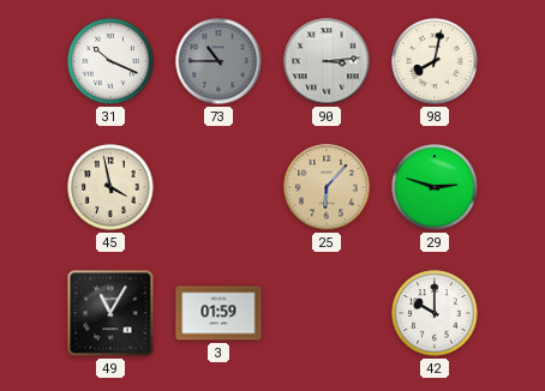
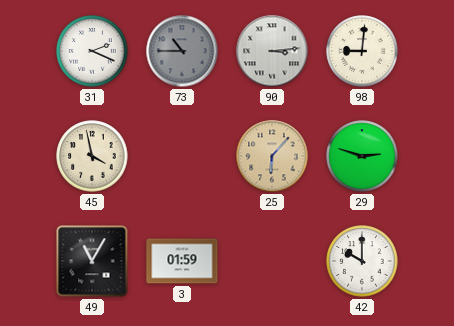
31: 10:19 -> 2:19
98: 8:02 -> 9:01
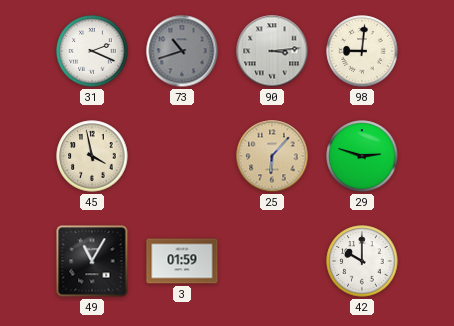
73: 10:45 -> 10:42
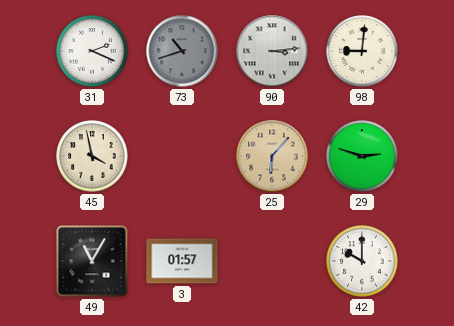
3: 01:59 -> 01:57
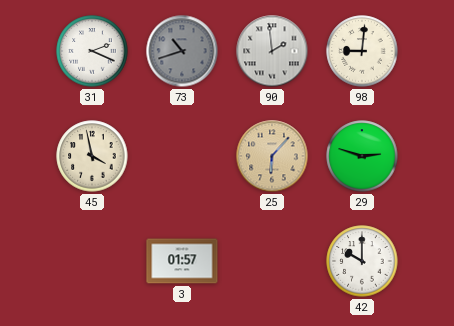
90: 3:14 -> 1:59
49: 11:05 -> none
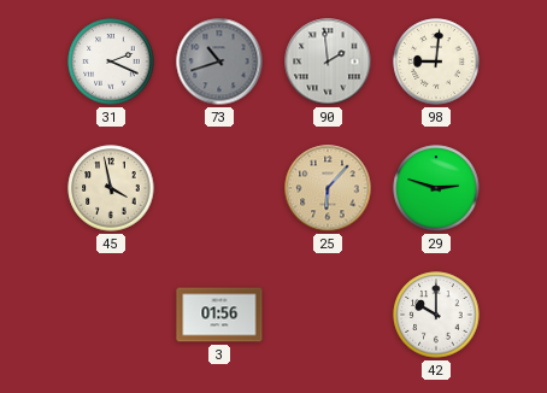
3: 01:57 -> 01:56
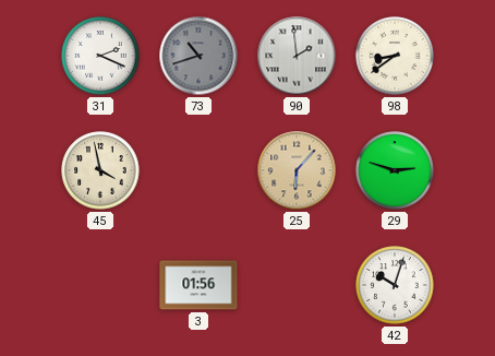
98: 9:01 -> 8:39
42: 10:00 -> 10:03
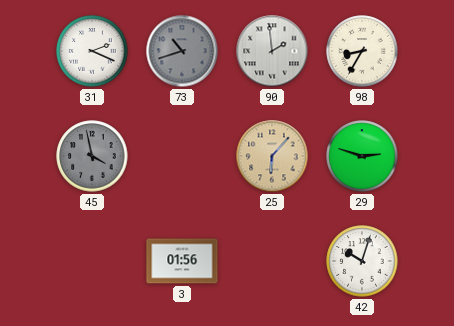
98: 8:39 -> 8:35
45 dial: cream -> grey
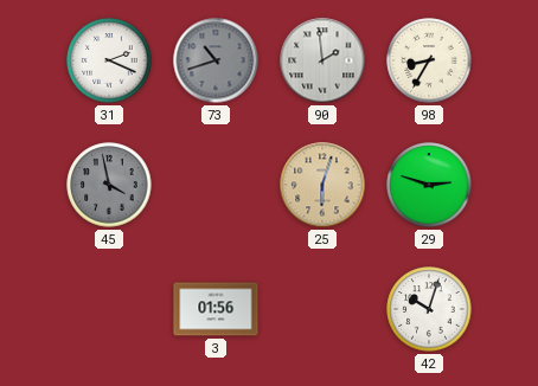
25: 6:07 -> 6:03
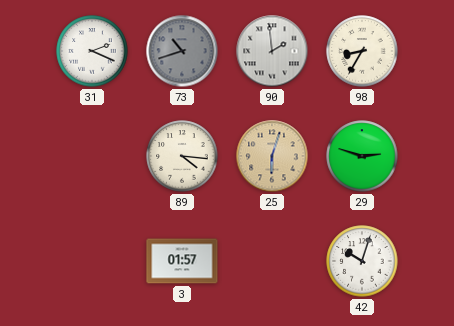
45: 3:58 -> none
89: none -> 4:16
3: 01:56 -> 01:57
